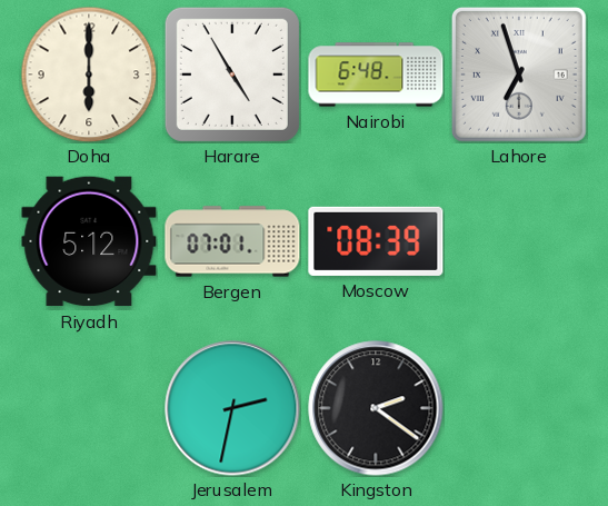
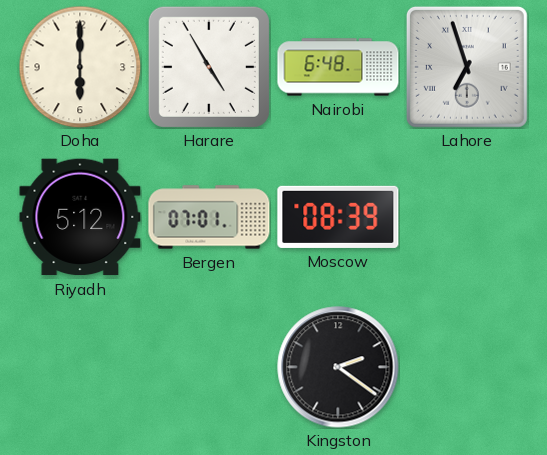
Jerusalem: 2:32 -> none
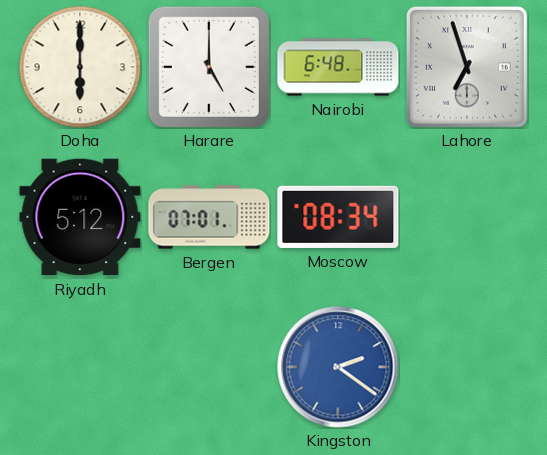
Harare: 4:55 -> 5:00
Moscow: 08:39 -> 08:34
Kingston dial: black -> blue
